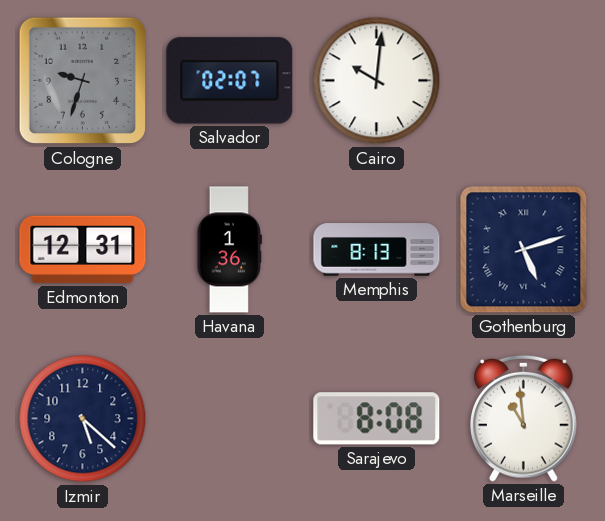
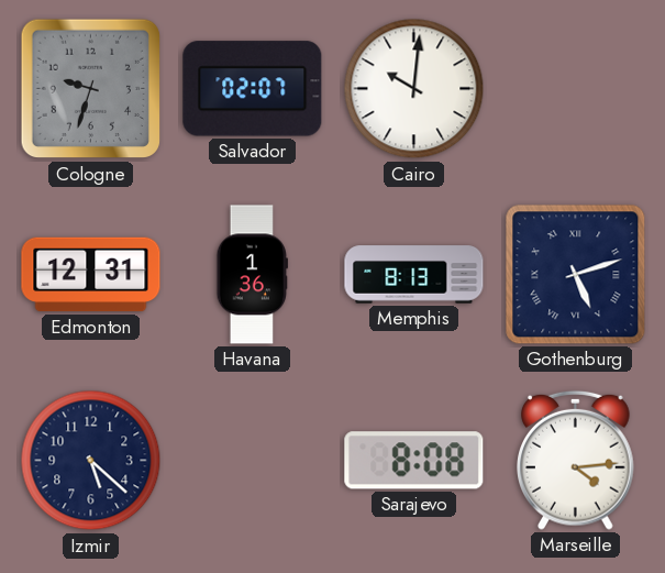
Marseille: 10:59 -> 4:14
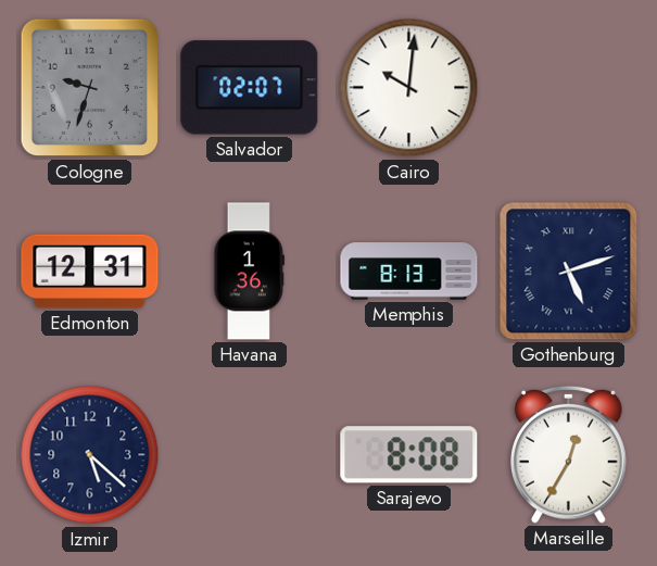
Marseille: 4:14 -> 12:35
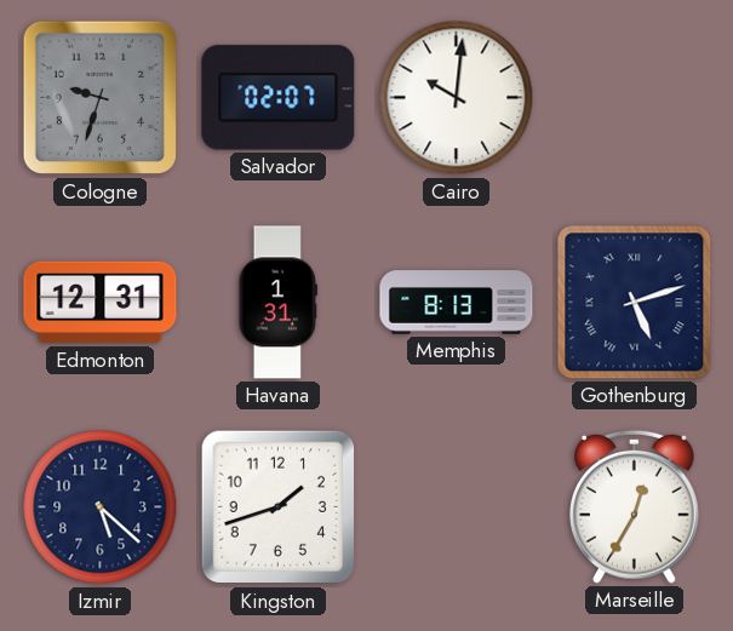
Havana: 1:36 -> 1:31
Kingston: none -> 1:42
Sarajevo: 8:08 -> none
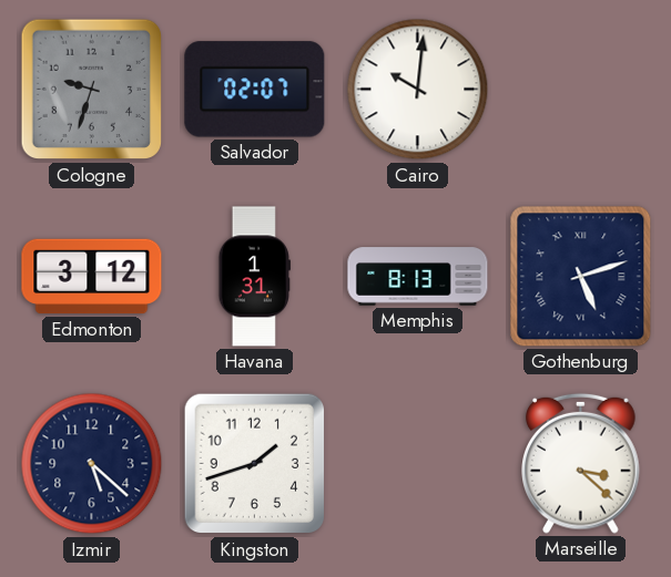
Edmonton: 12:31 -> 3:12
Marseille: 12:35 -> 3:22
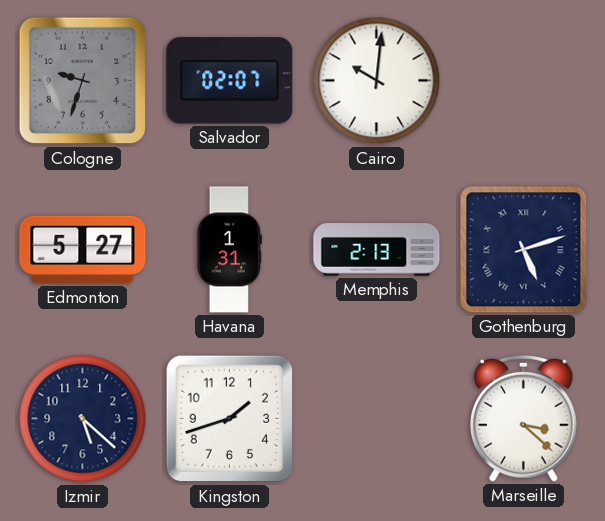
Edmonton: 3:12 -> 5:27
Memphis: 8:13 -> 2:13
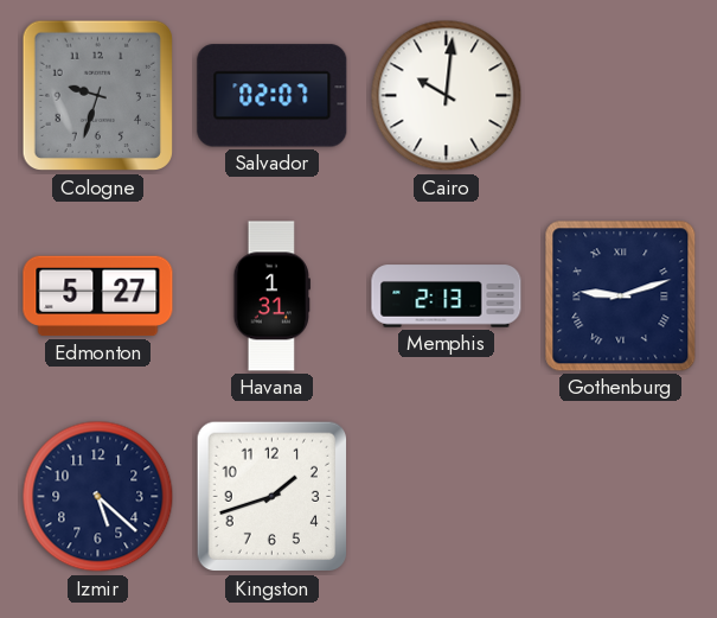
Gothenburg: 5:12 -> 9:12
Marseille: 3:22 -> none
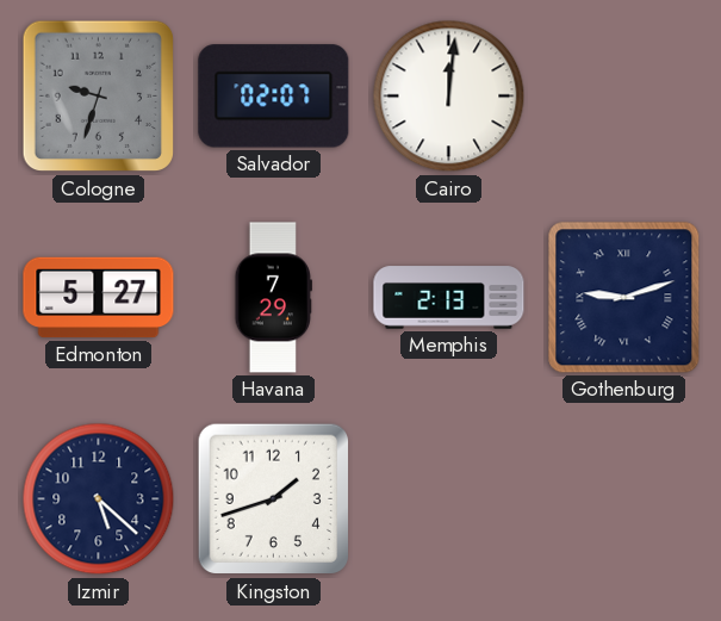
Cairo: 10:01 -> 12:01
Havana: 1:31 -> 7:29
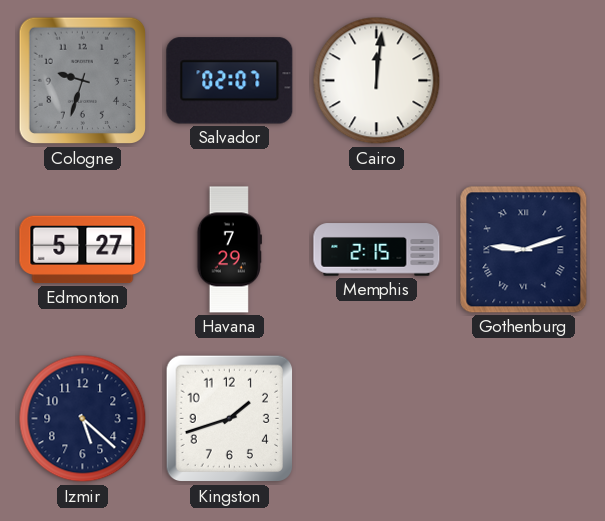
Memphis: 2:13 -> 2:15
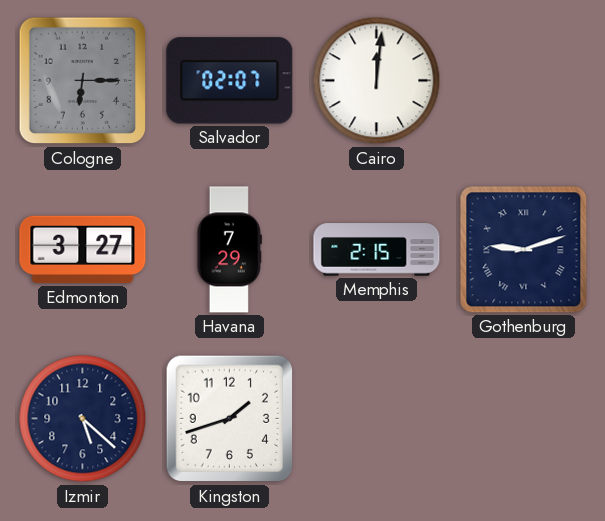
Cologne: 9:33 -> 6:15
Edmonton: 5:27 -> 3:27
